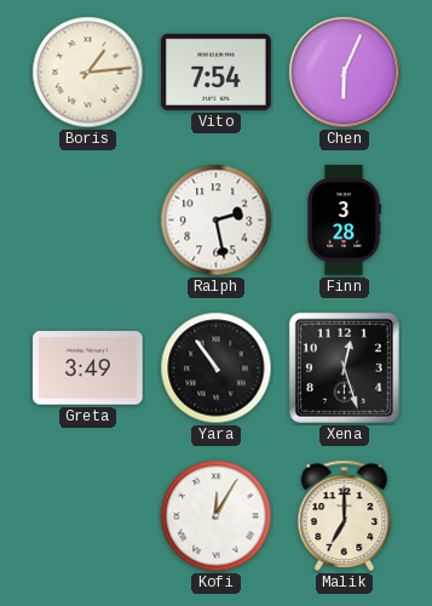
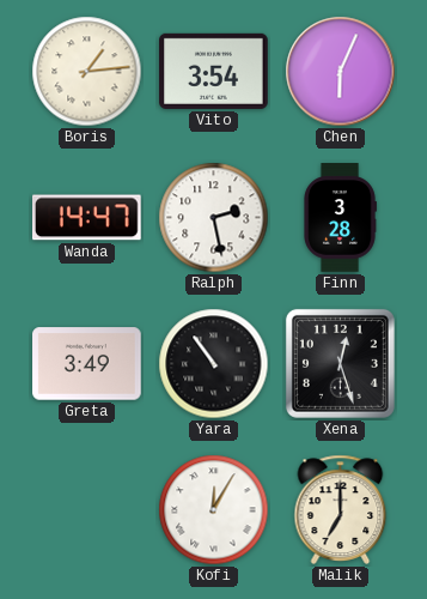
Vito: 7:54 -> 3:54
Wanda: none -> 14:47
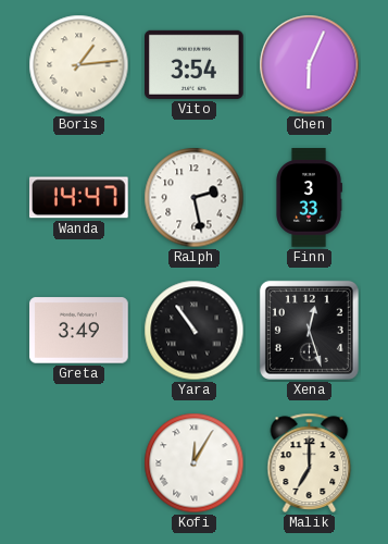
Finn: 3:28 -> 3:33
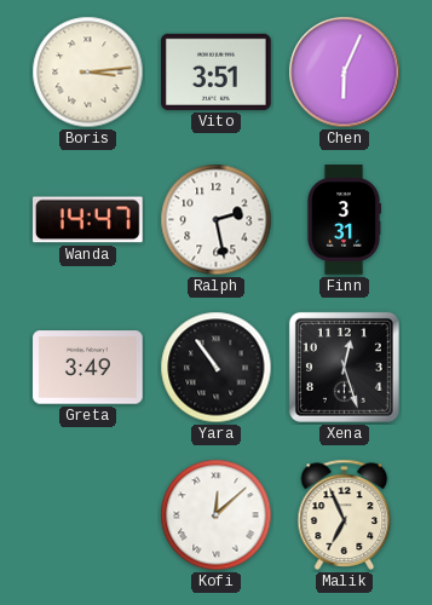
Boris: 1:14 -> 3:14
Vito: 3:54 -> 3:51
Finn: 3:33 -> 3:31
Kofi: 12:05 -> 12:08
Malik: 7:00 -> 6:56
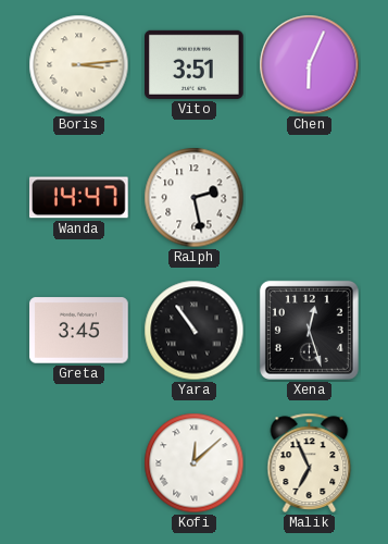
Finn: 3:31 -> none
Greta: 3:49 -> 3:45
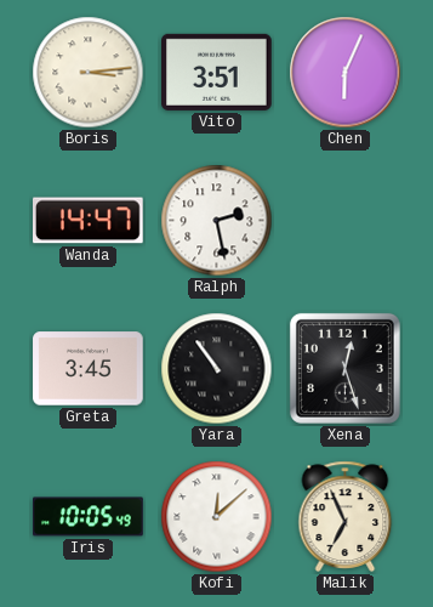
Iris: none -> 10:05
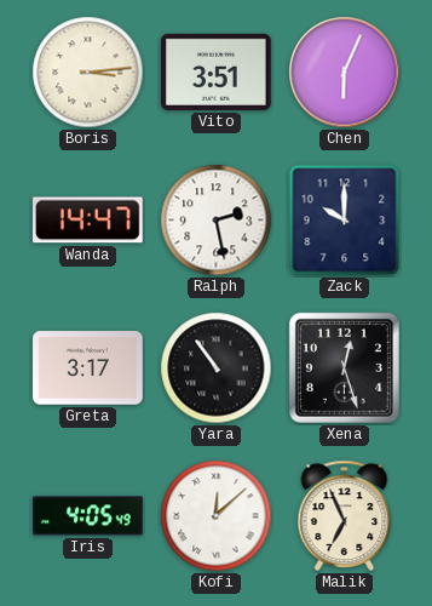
Zack: none -> 10:00
Greta: 3:45 -> 3:17
Iris: 10:05 -> 4:05
